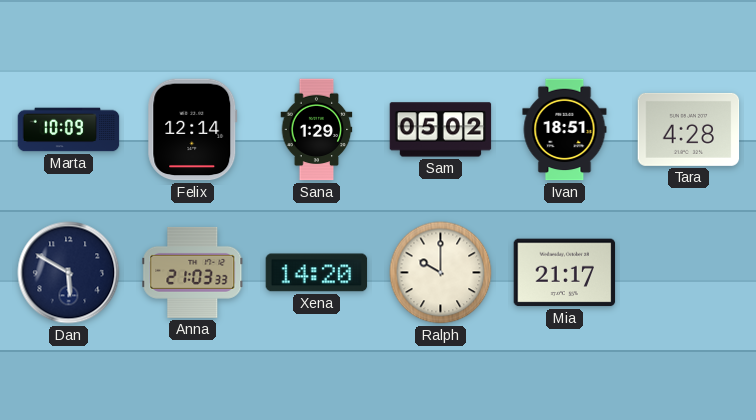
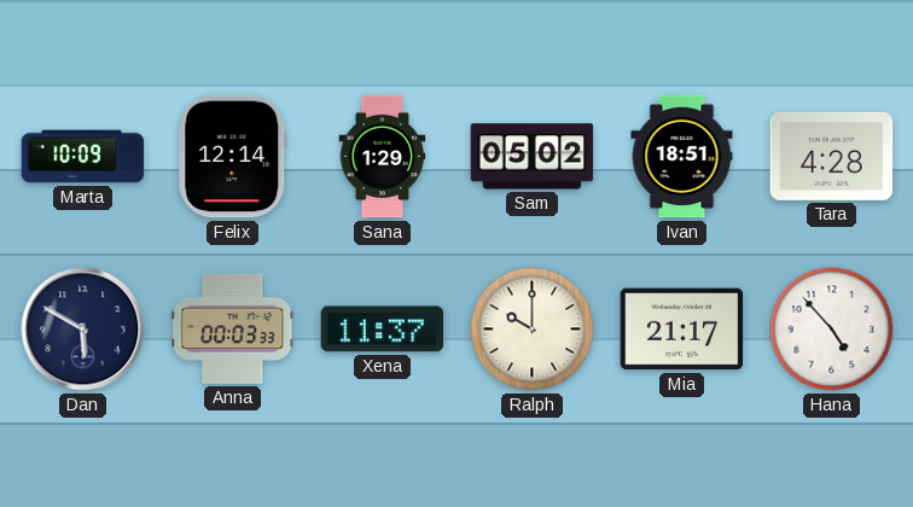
Anna: 21:03 -> 00:03
Xena: 14:20 -> 11:37
Hana: none -> 4:53
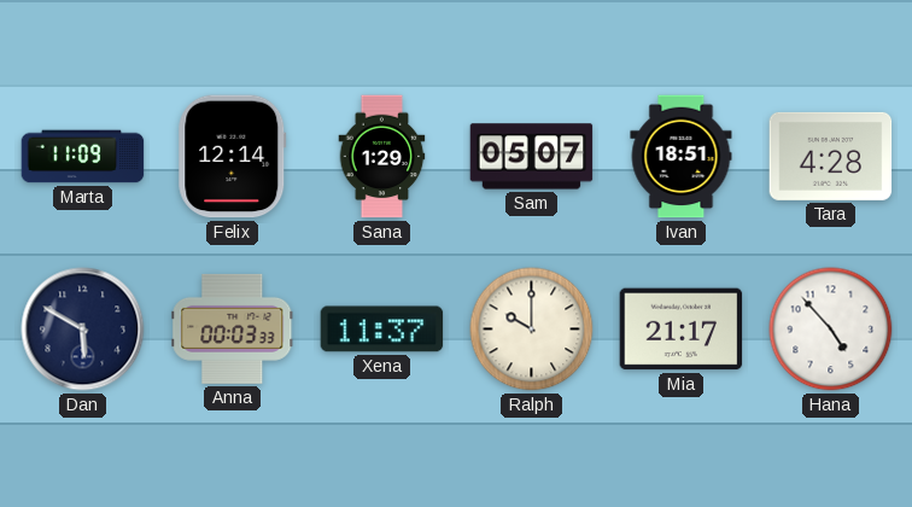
Marta: 10:09 -> 11:09
Sam: 05:02 -> 05:07
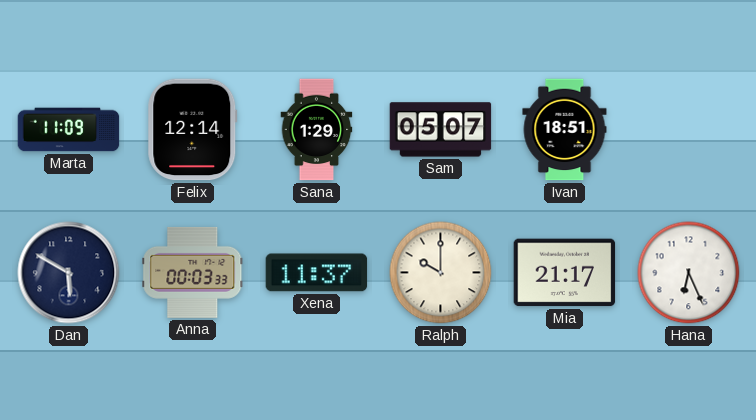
Tara: 4:28 -> none
Hana: 4:53 -> 6:26
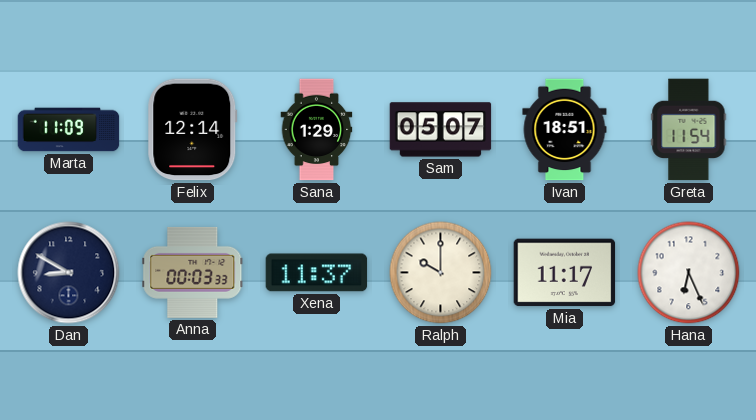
Greta: none -> 11:54
Dan: 5:50 -> 8:50
Mia: 21:17 -> 11:17
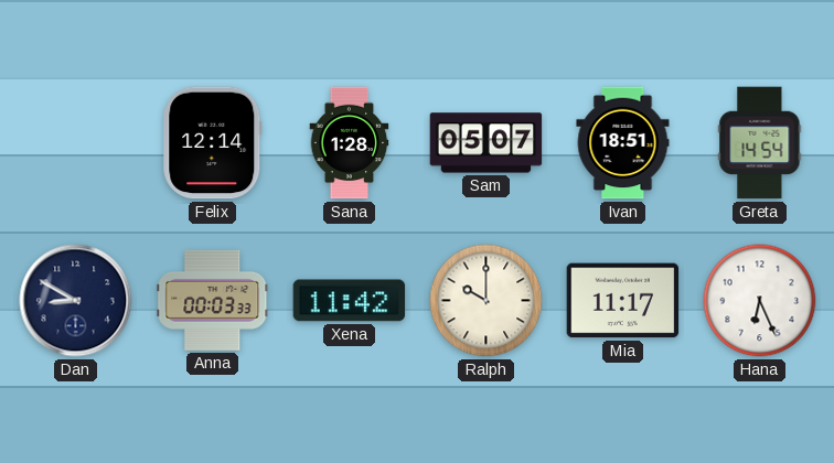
Marta: 11:09 -> none
Sana: 1:29 -> 1:28
Greta: 11:54 -> 14:54
Xena: 11:37 -> 11:42
